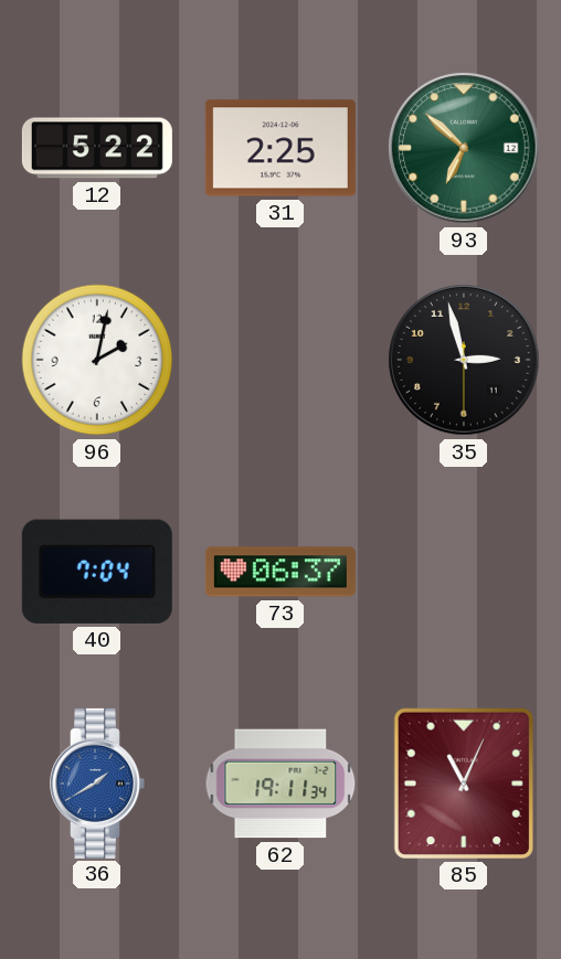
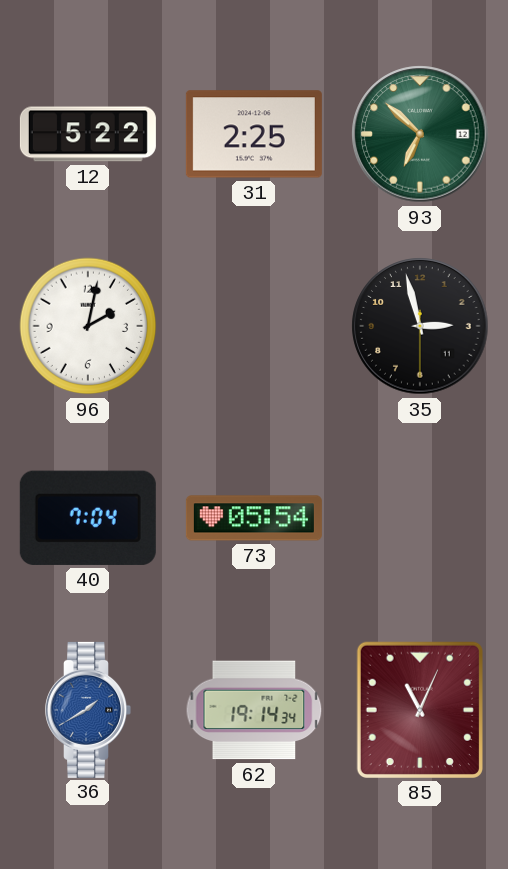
73: 06:37 -> 05:54
62: 19:11 -> 19:14
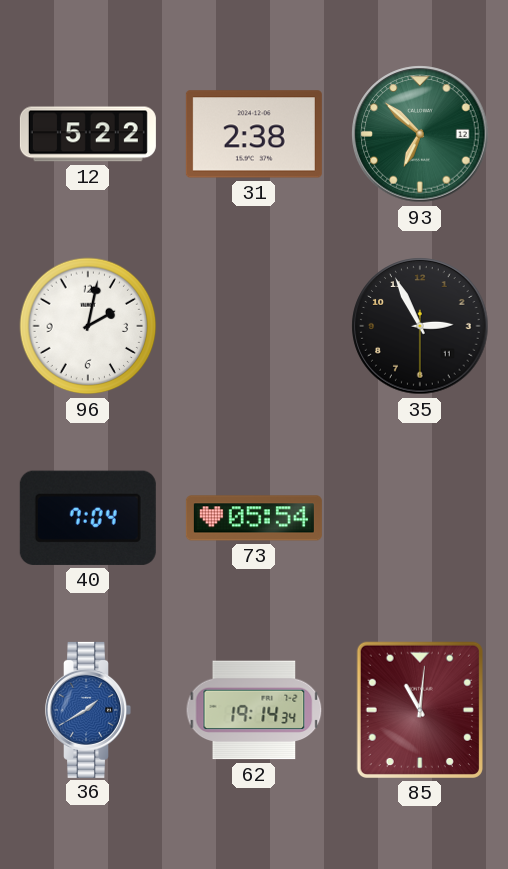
31: 2:25 -> 2:38
35: 2:57 -> 2:55
85: 11:04 -> 11:01
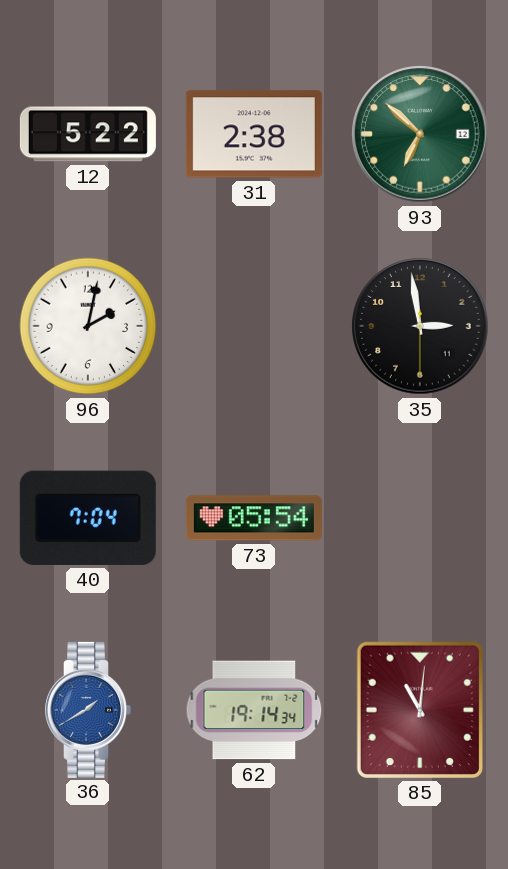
35: 2:55 -> 2:58
